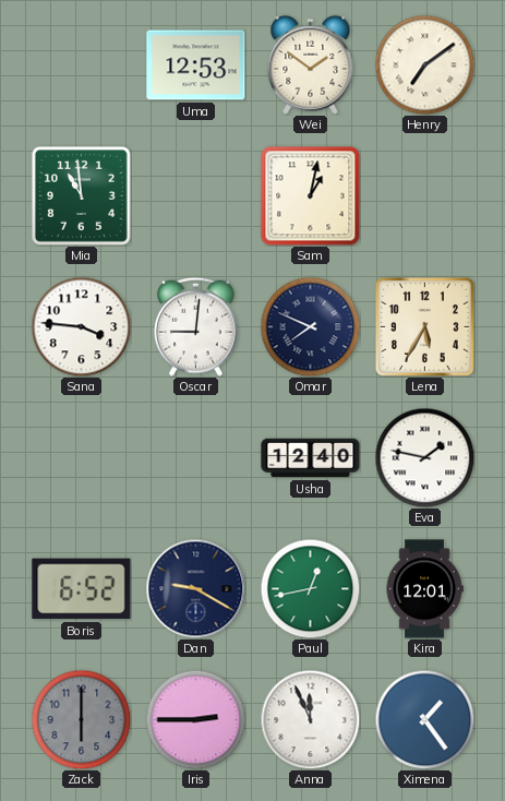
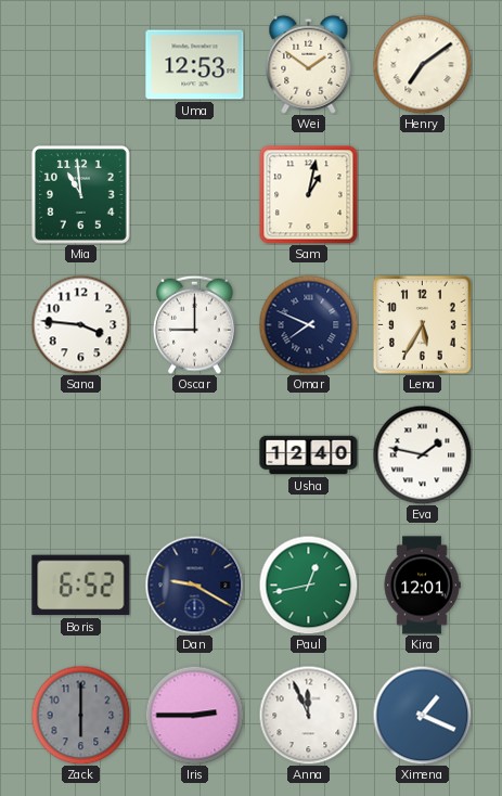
Oscar: 9:01 -> 9:00
Ximena: 1:24 -> 1:19
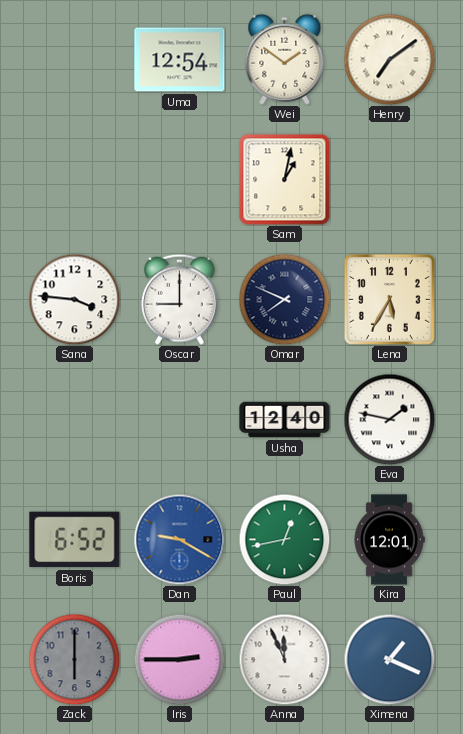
Uma: 12:53 -> 12:54
Mia: 10:59 -> none
Dan dial: navy -> blue
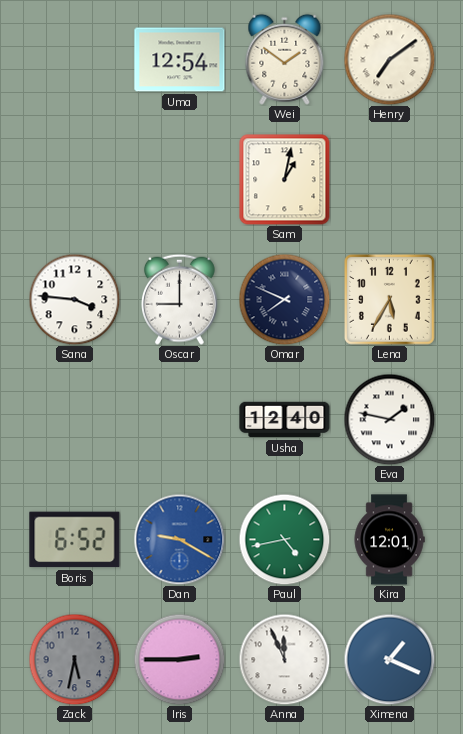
Paul: 12:43 -> 4:43
Zack: 6:00 -> 5:32
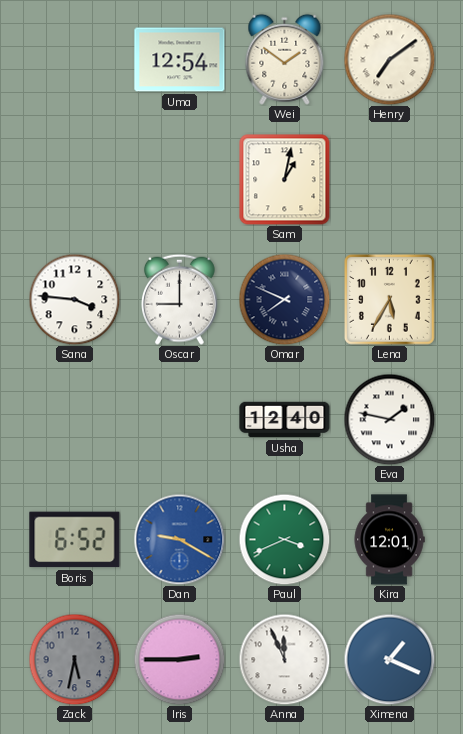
Paul: 4:43 -> 3:41
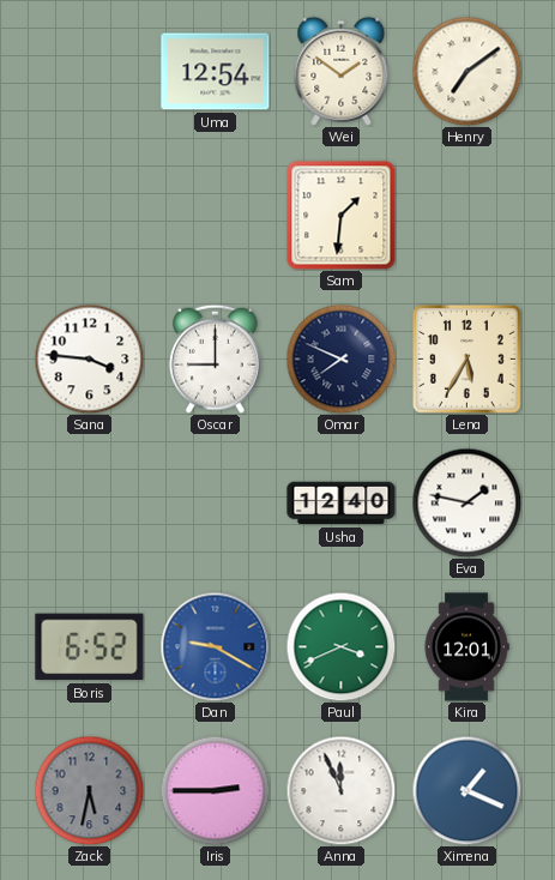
Sam: 1:02 -> 1:31
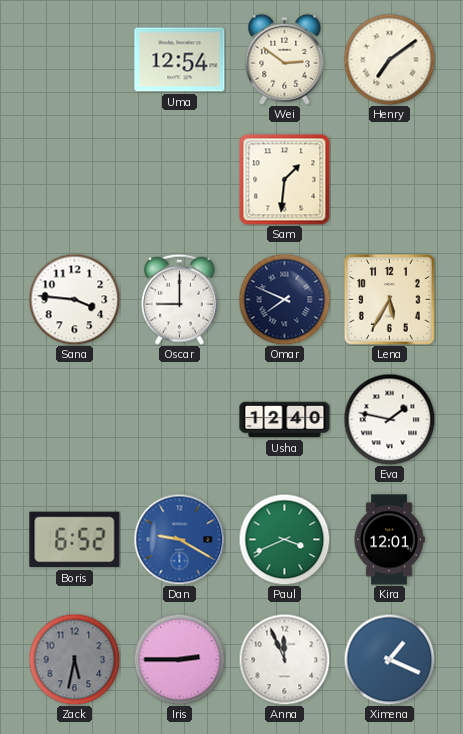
Wei: 1:51 -> 2:51
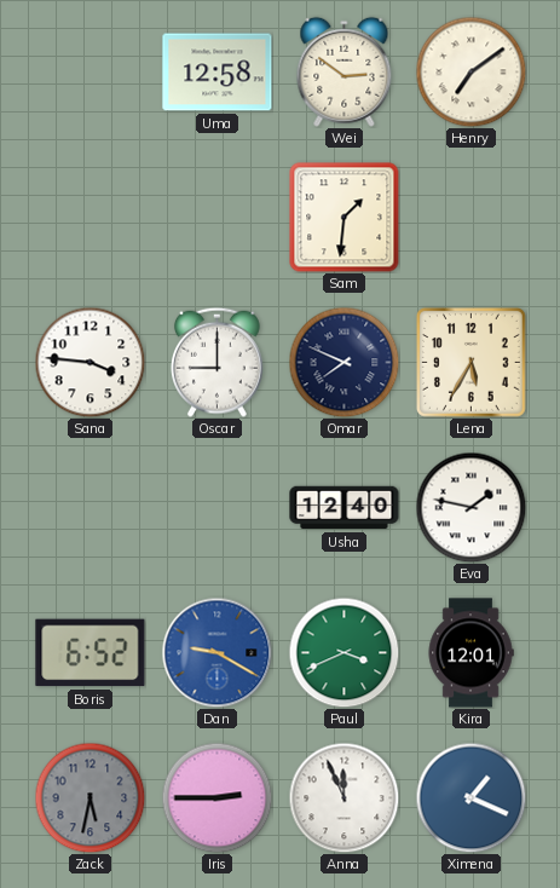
Uma: 12:54 -> 12:58
